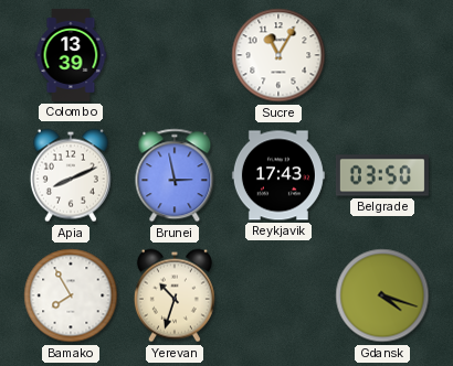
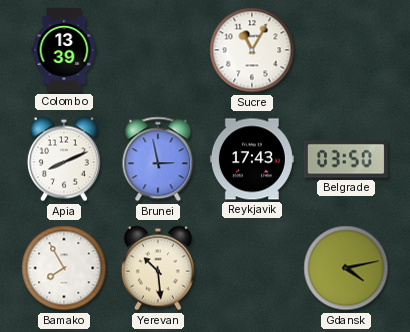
Yerevan: 10:33 -> 10:29
Gdansk: 4:18 -> 4:13
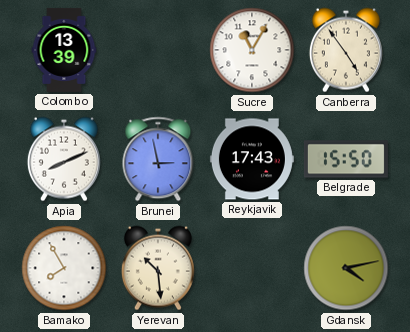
Canberra: none -> 4:54
Belgrade: 03:50 -> 15:50
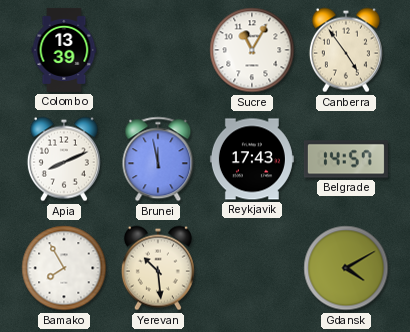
Brunei: 2:58 -> 11:58
Belgrade: 15:50 -> 14:57
Gdansk: 4:13 -> 4:10
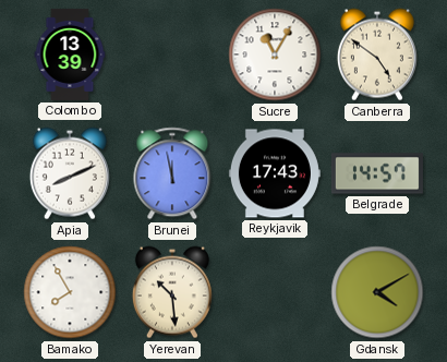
Canberra: 4:54 -> 4:51
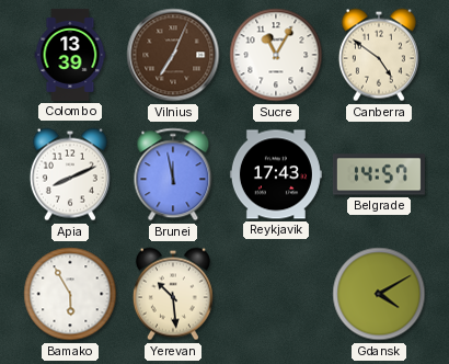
Vilnius: none -> 7:04
Bamako: 7:55 -> 5:55
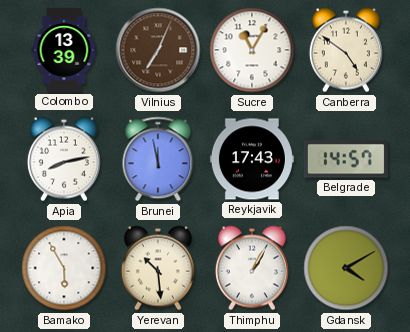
Apia: 8:11 -> 8:13
Thimphu: none -> 1:05
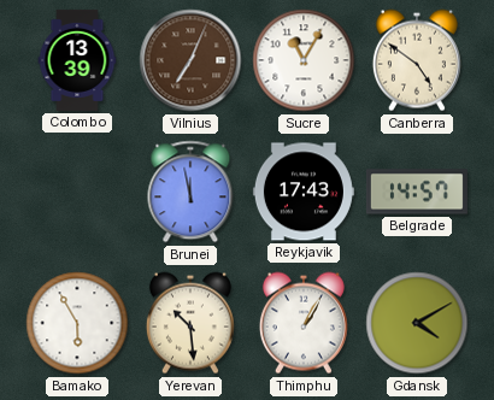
Apia: 8:13 -> none
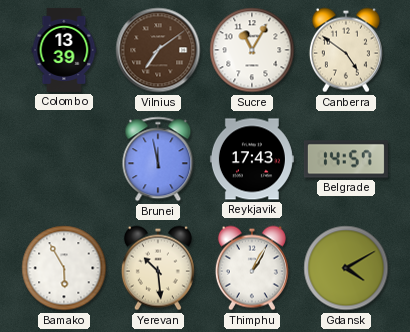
Vilnius: 7:04 -> 7:09
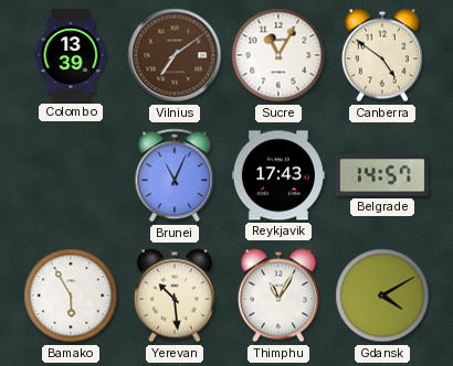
Brunei: 11:58 -> 11:04
Thimphu: 1:05 -> 11:05
